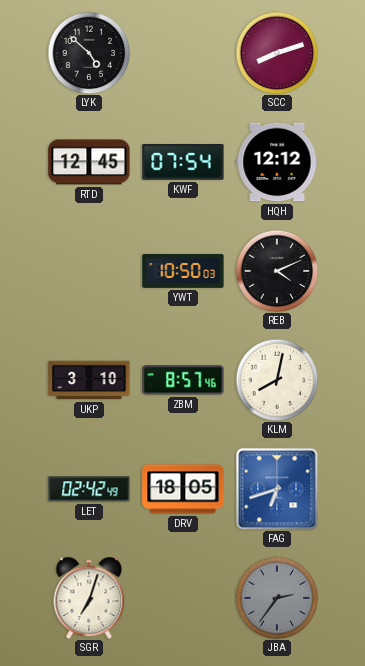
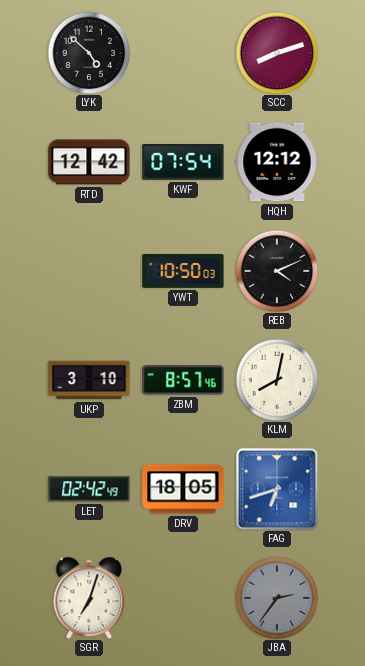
RTD: 12:45 -> 12:42
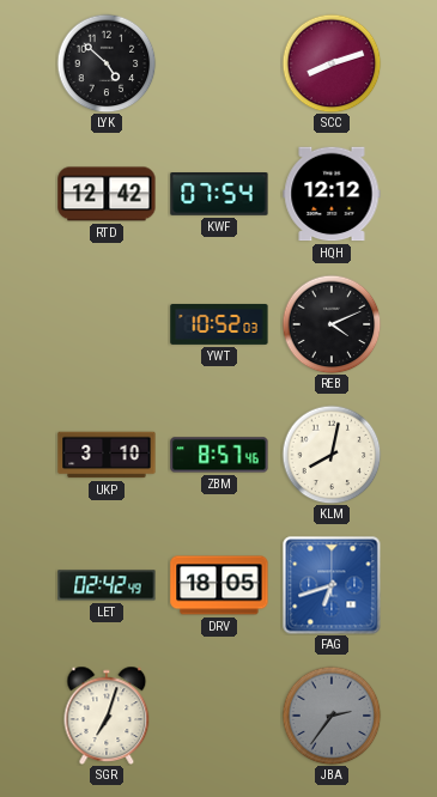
YWT: 10:50 -> 10:52
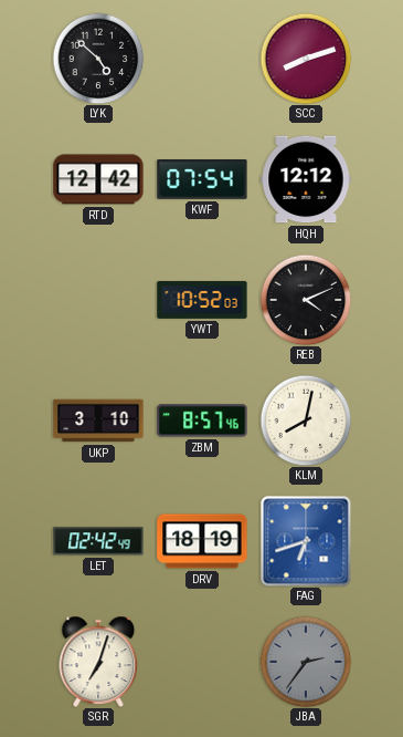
DRV: 18:05 -> 18:19
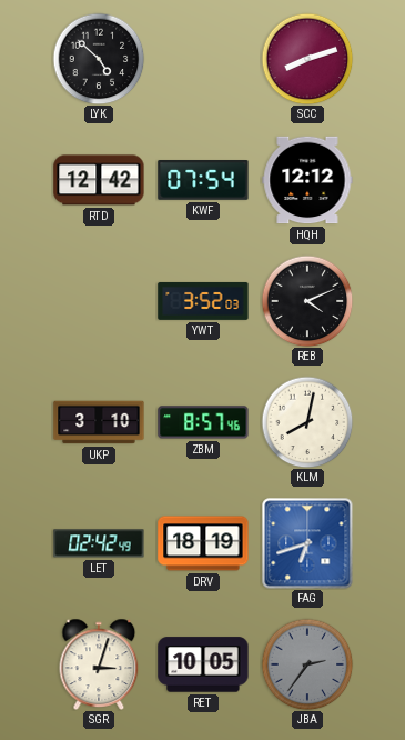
YWT: 10:52 -> 3:52
SGR: 7:03 -> 3:03
RET: none -> 10:05
